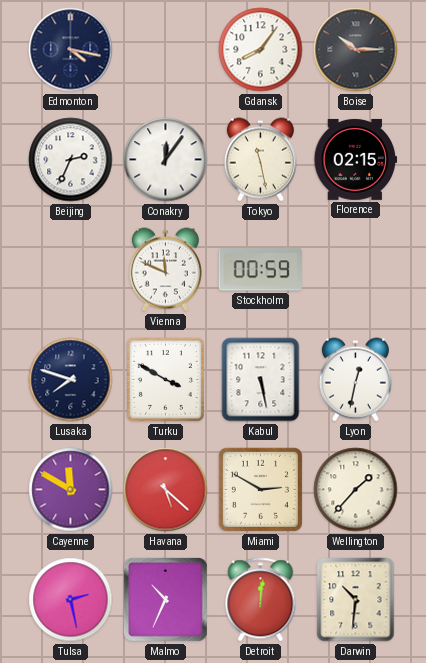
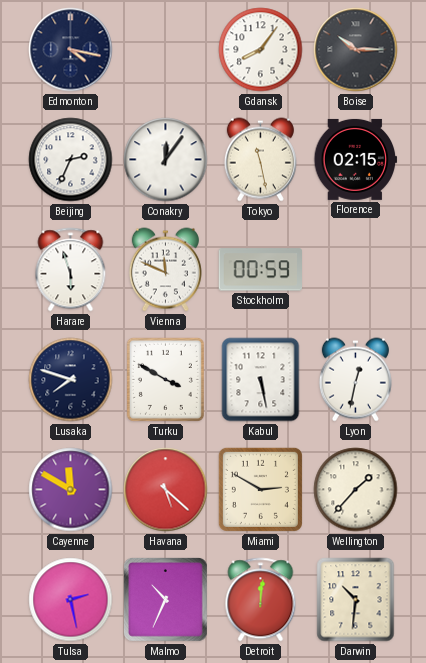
Harare: none -> 5:57
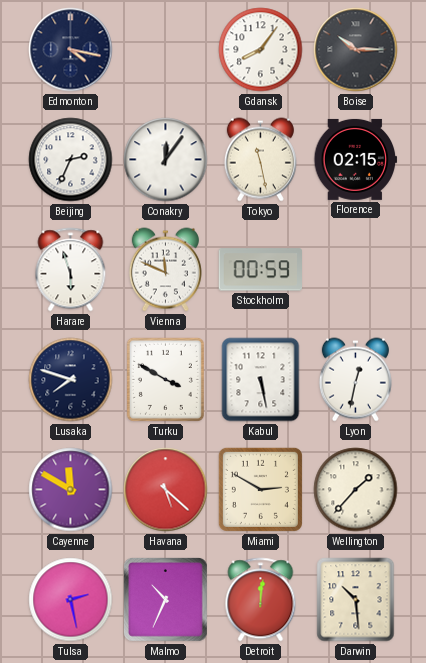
Darwin: 10:31 -> 10:29
